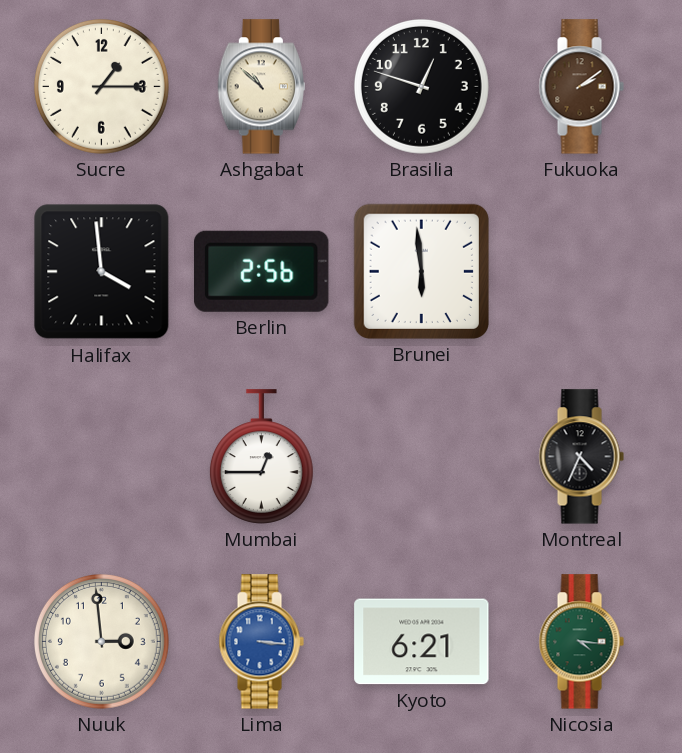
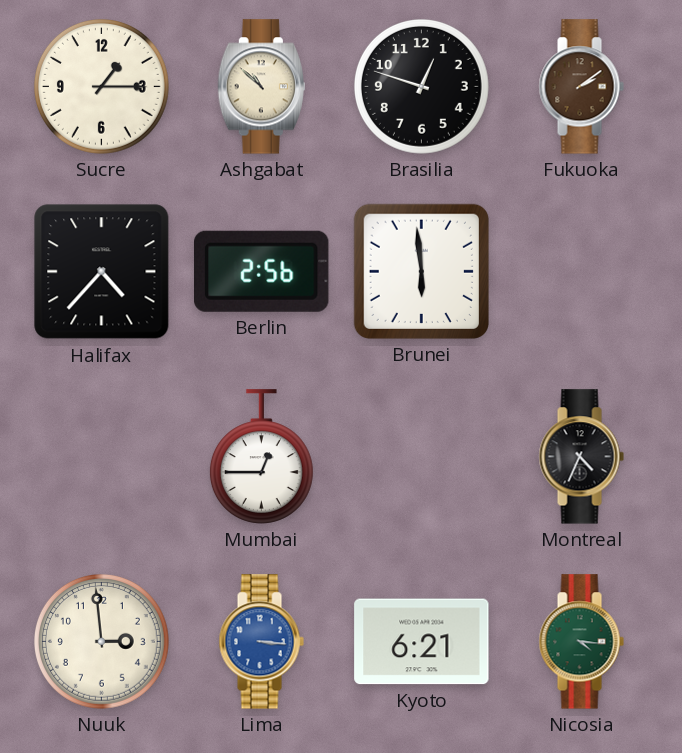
Halifax: 3:59 -> 4:37
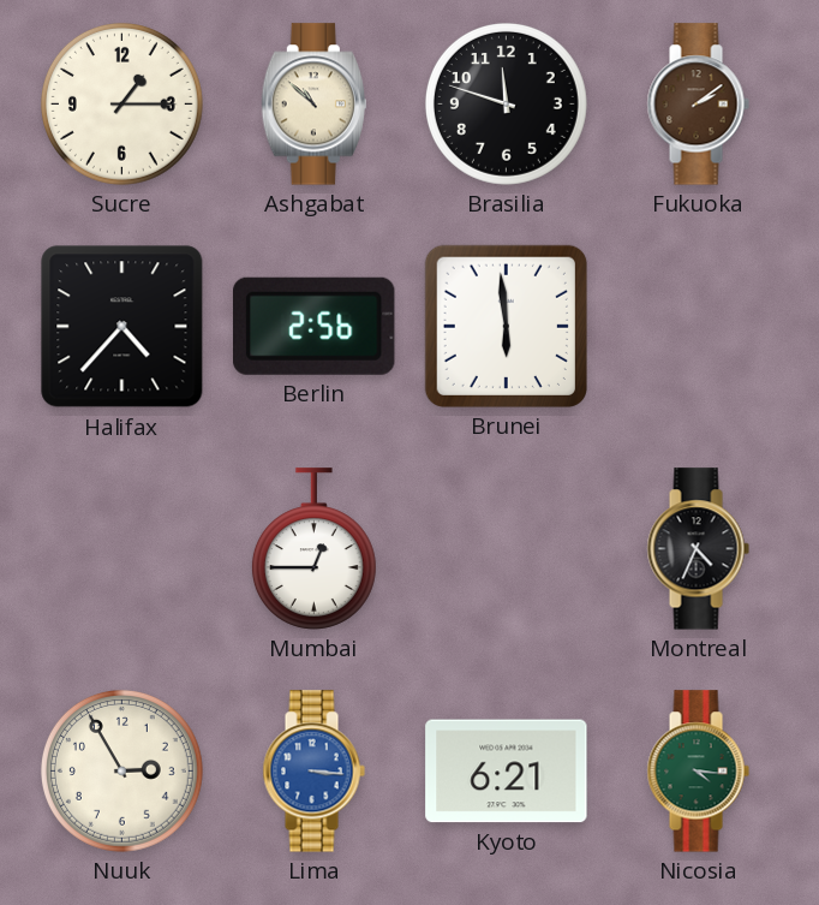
Brasilia: 12:48 -> 11:48
Nuuk: 2:59 -> 2:55
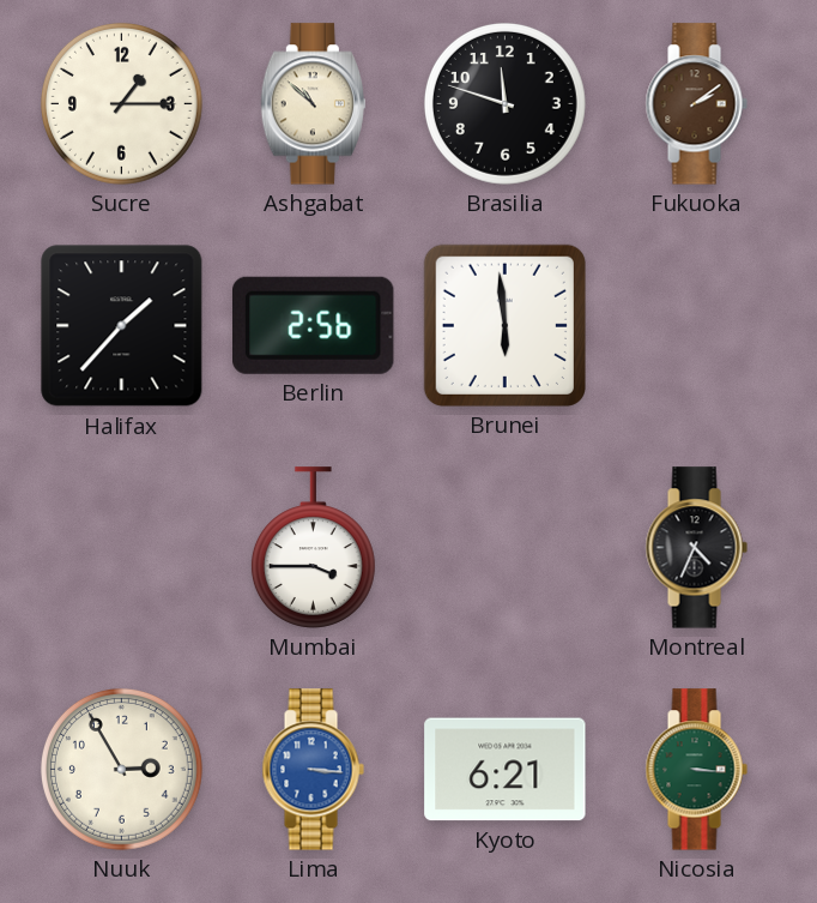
Halifax: 4:37 -> 1:37
Mumbai: 12:45 -> 3:45
Nicosia: 4:16 -> 3:16
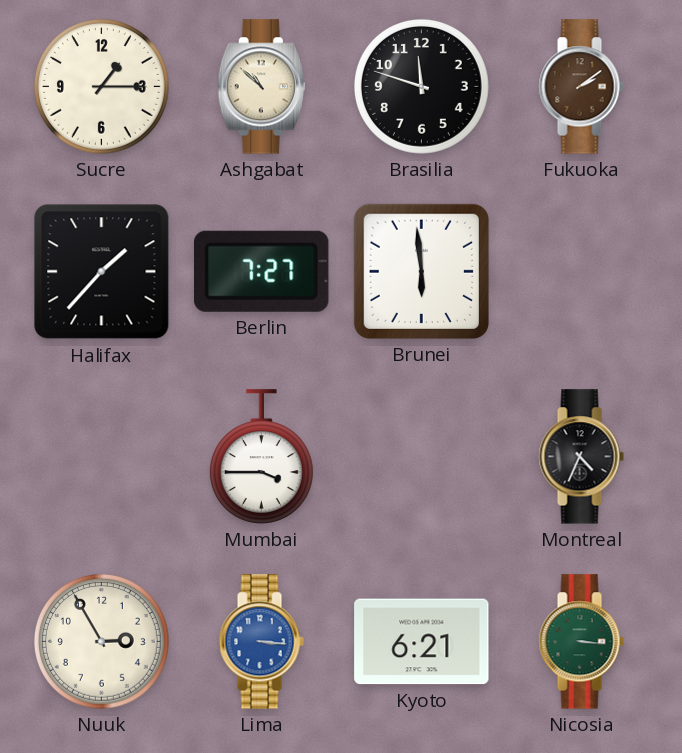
Berlin: 2:56 -> 7:27
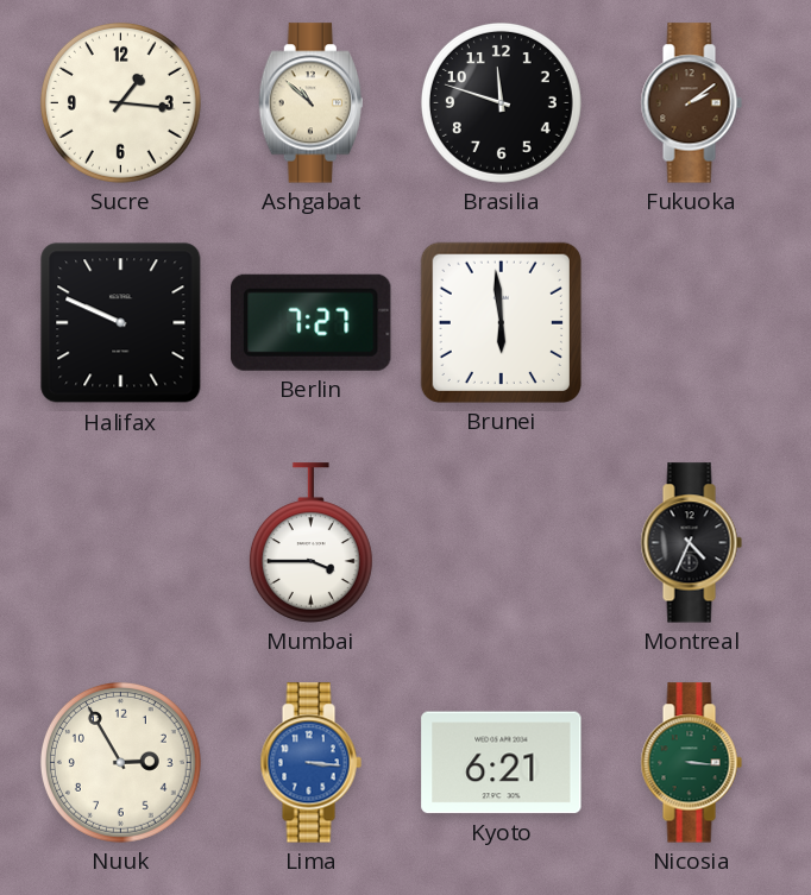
Sucre: 1:15 -> 1:16
Halifax: 1:37 -> 9:49
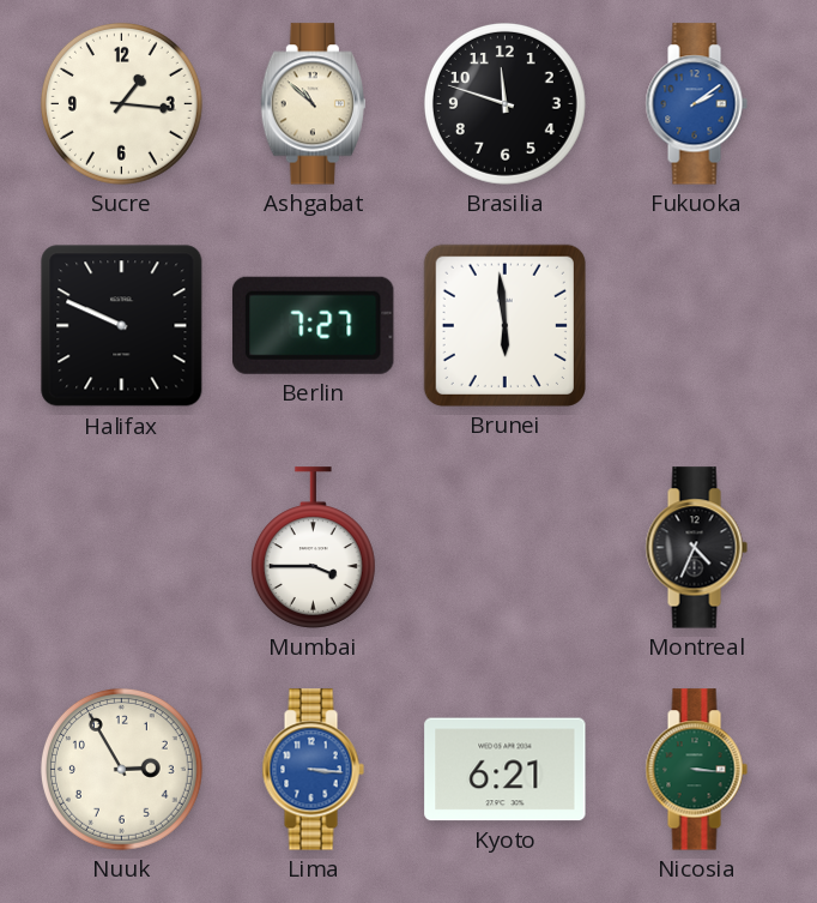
Fukuoka dial: brown -> blue
